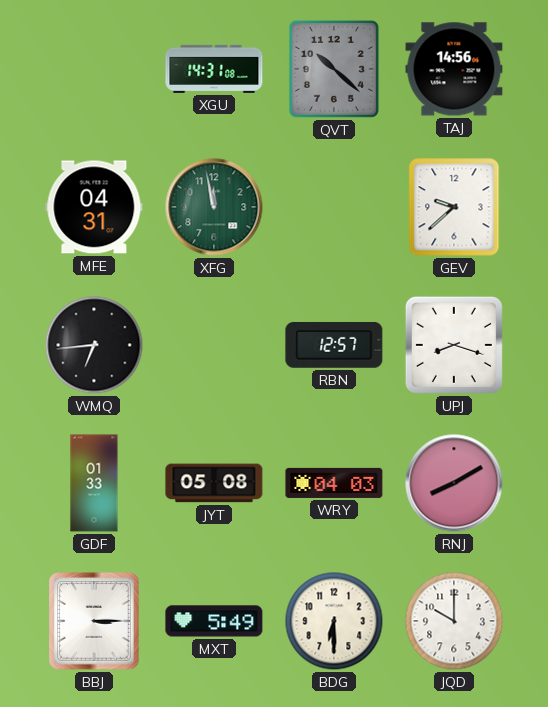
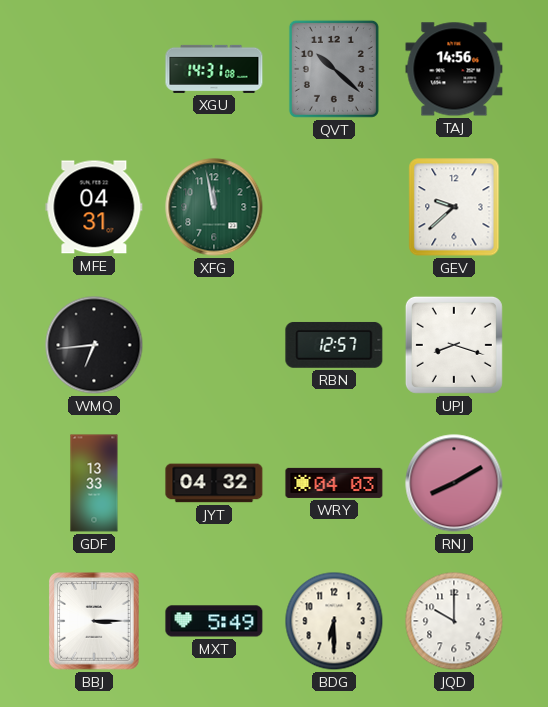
GDF: 01:33 -> 13:33
JYT: 05:08 -> 04:32
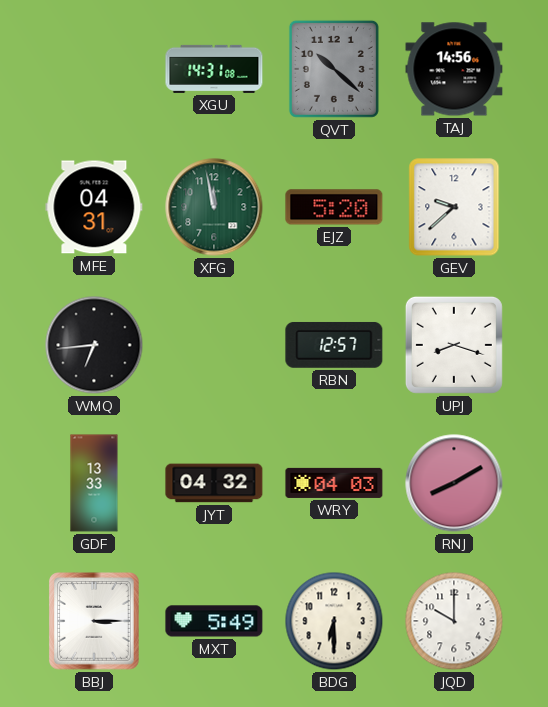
EJZ: none -> 5:20
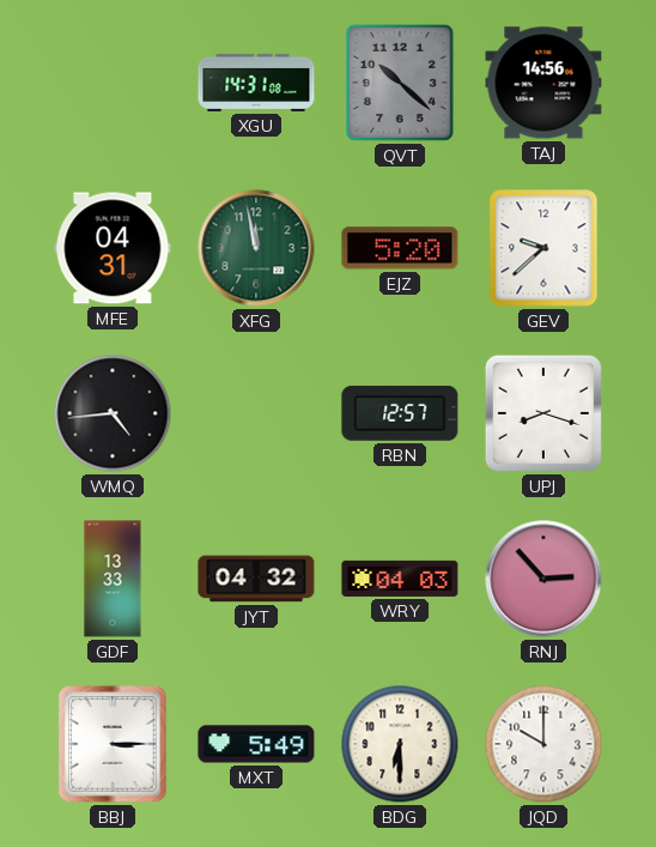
WMQ: 6:44 -> 4:44
RNJ: 8:10 -> 2:53
